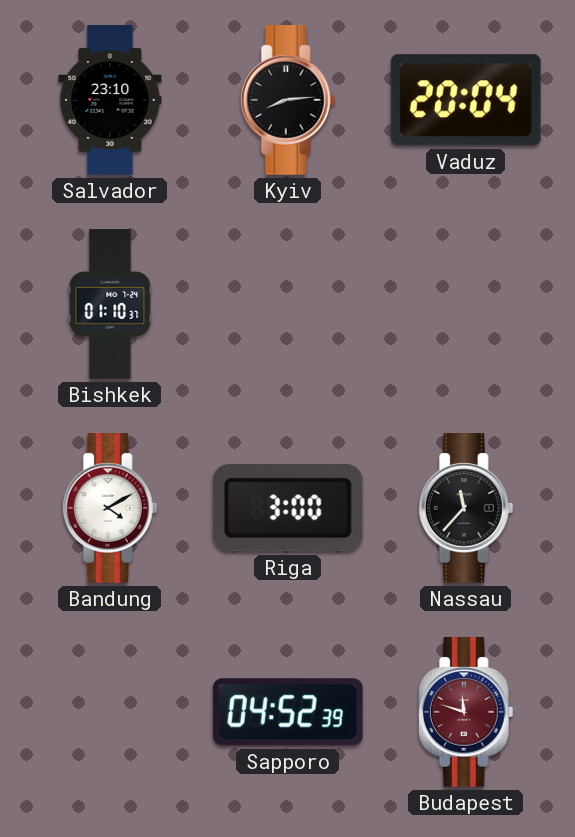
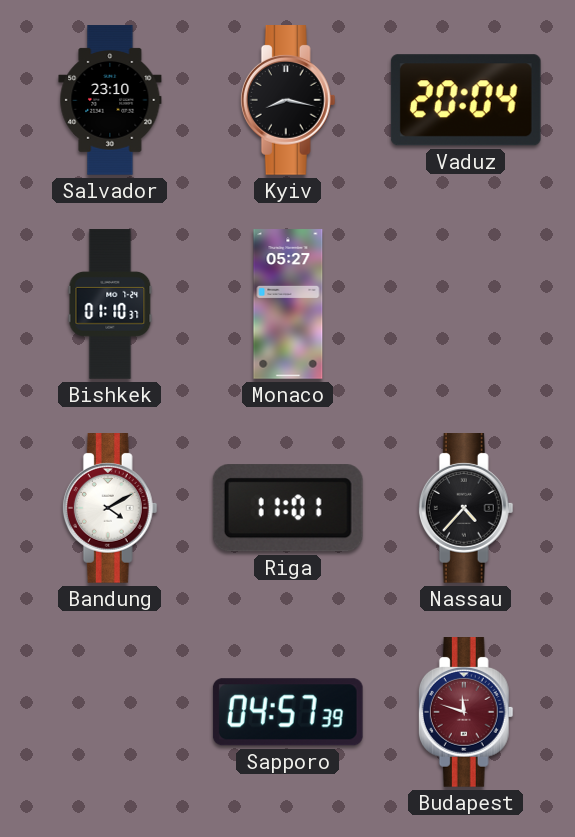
Kyiv: 8:14 -> 8:17
Monaco: none -> 05:27
Riga: 3:00 -> 11:01
Nassau: 11:37 -> 4:37
Sapporo: 04:52 -> 04:57
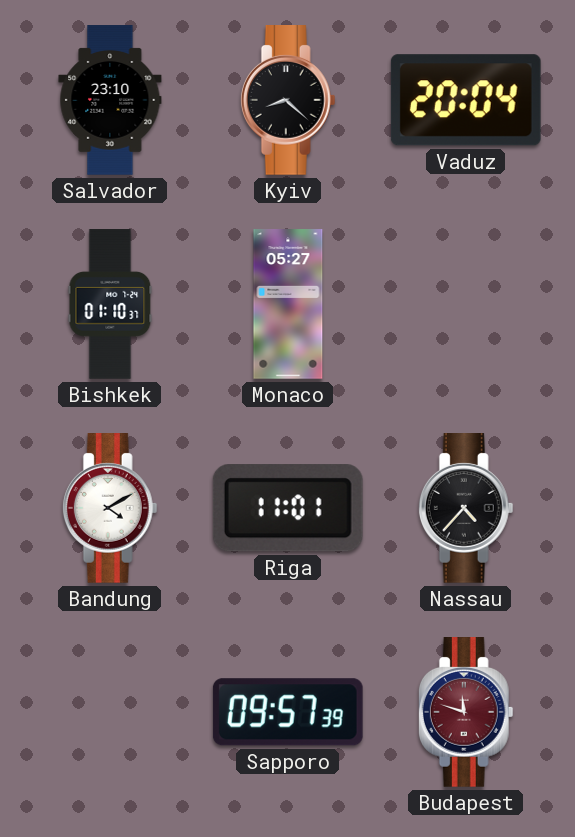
Kyiv: 8:17 -> 8:22
Sapporo: 04:57 -> 09:57
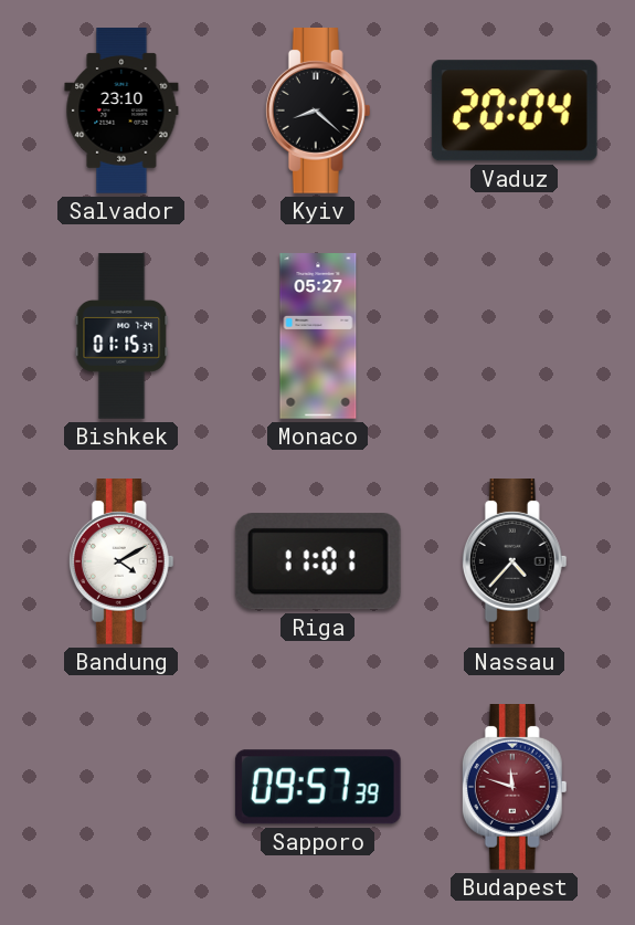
Bishkek: 01:10 -> 01:15
